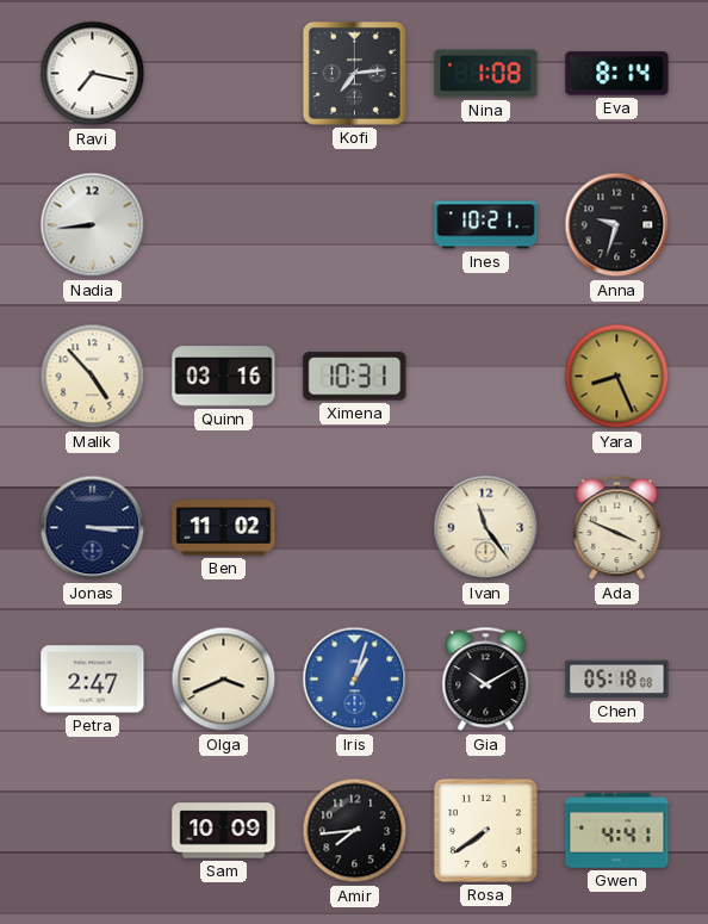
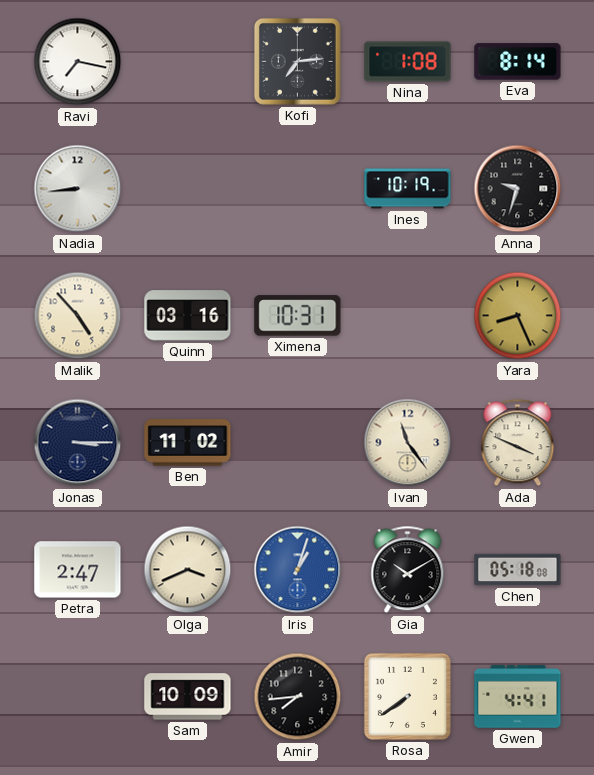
Ines: 10:21 -> 10:19
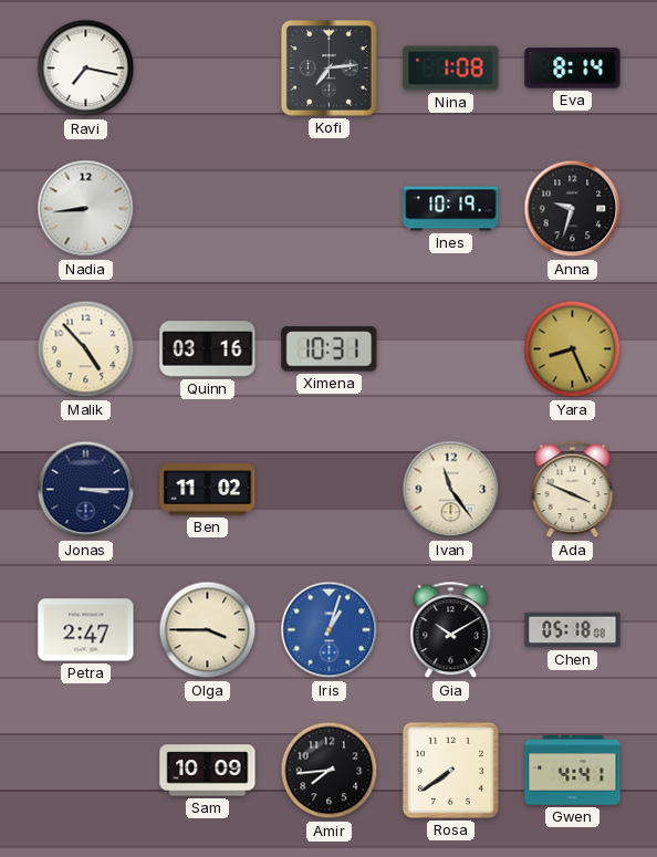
Olga: 3:41 -> 3:45
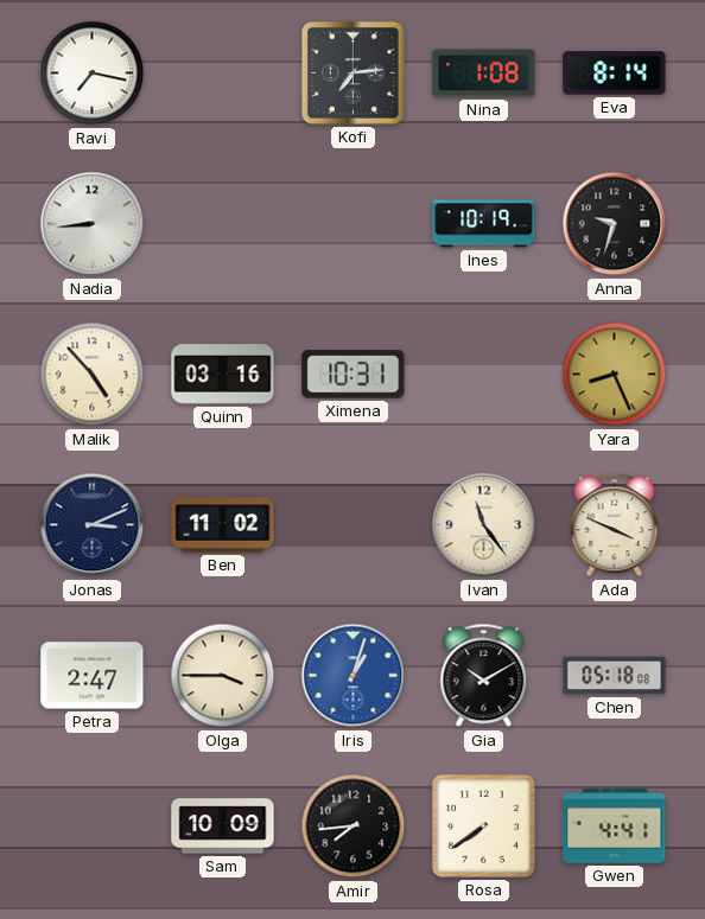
Jonas: 3:15 -> 3:11
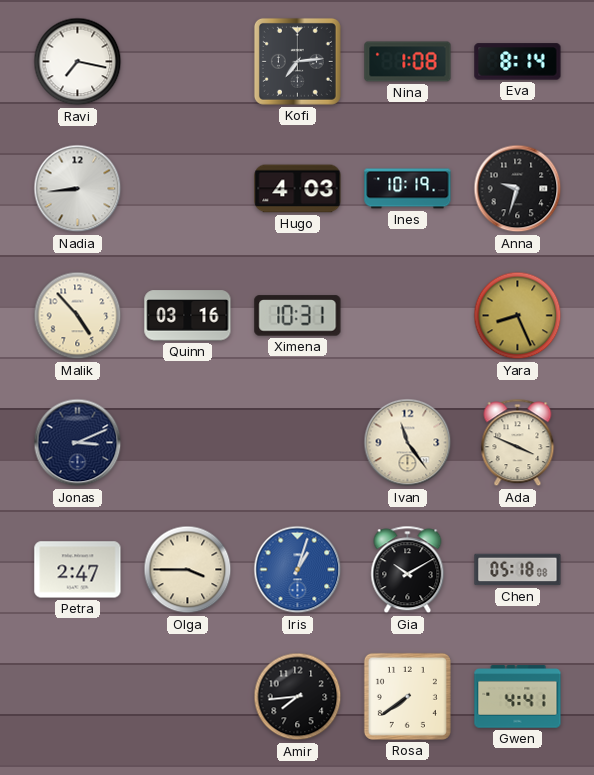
Hugo: none -> 4:03
Ben: 11:02 -> none
Sam: 10:09 -> none
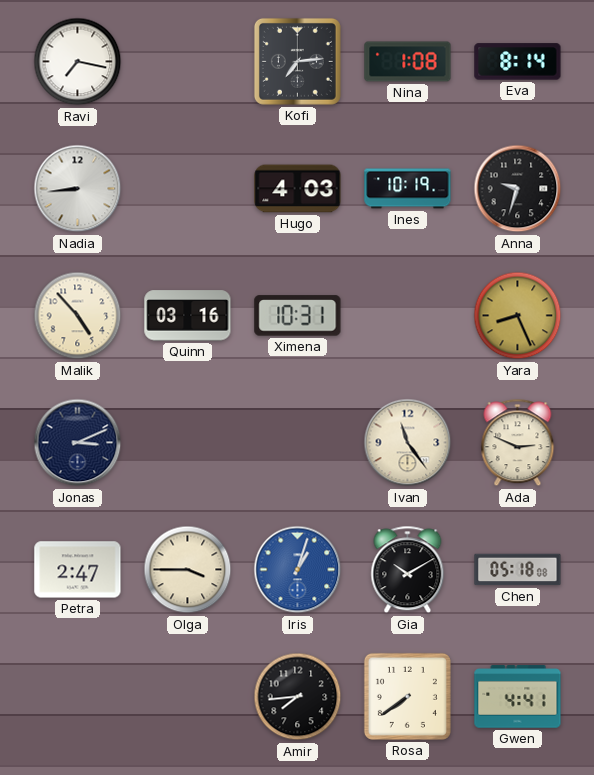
Ada: 3:49 -> 2:49
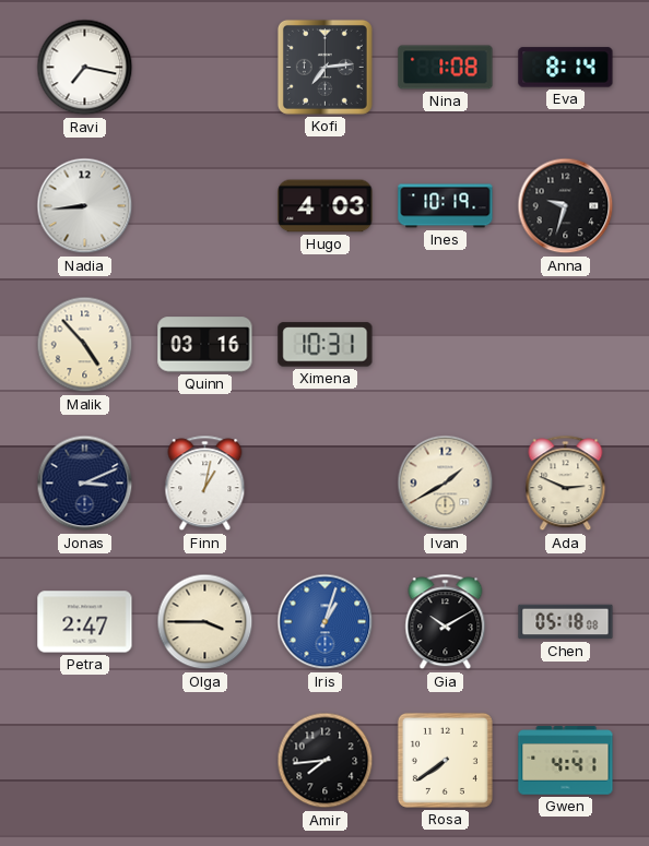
Yara: 8:26 -> none
Finn: none -> 1:02
Ivan: 11:24 -> 1:40
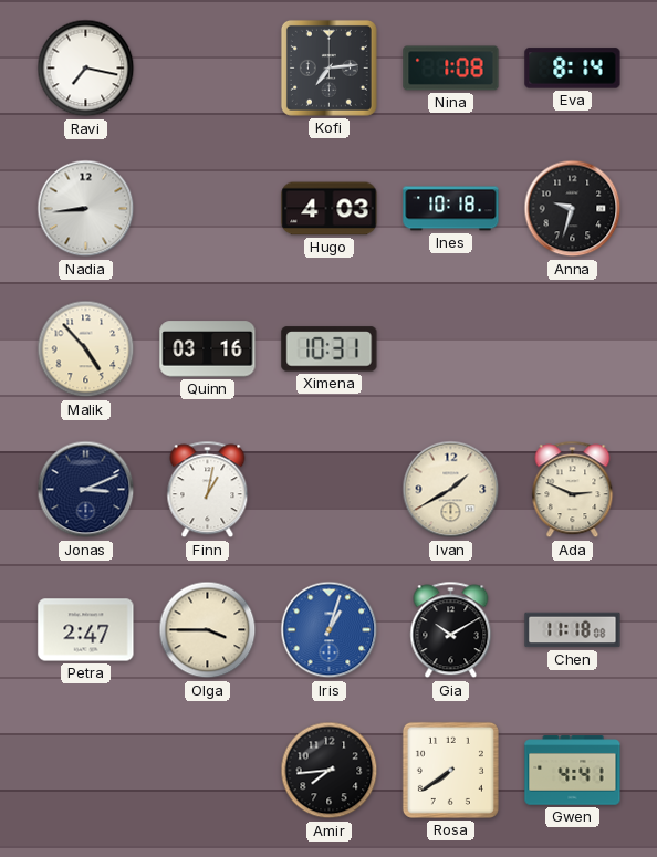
Ines: 10:19 -> 10:18
Chen: 05:18 -> 11:18
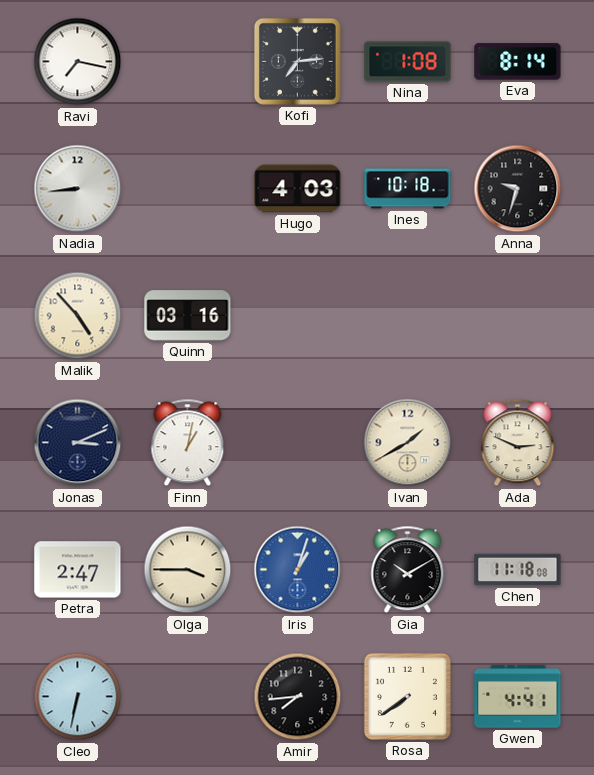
Ximena: 10:31 -> none
Cleo: none -> 6:32
